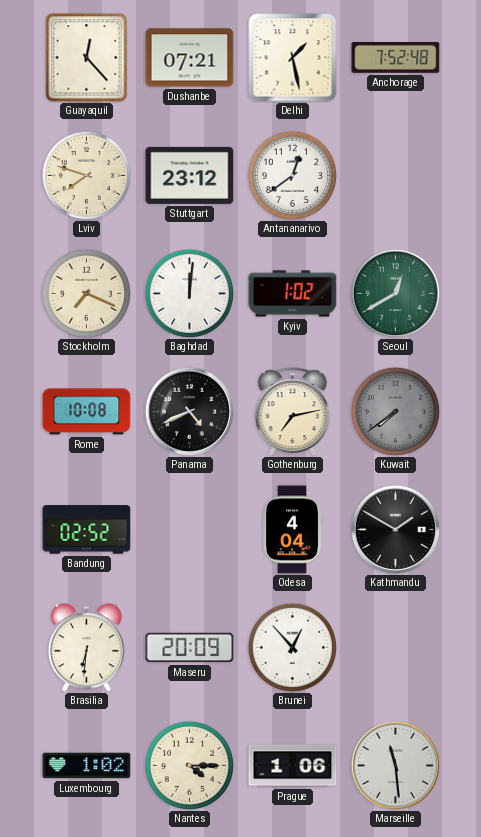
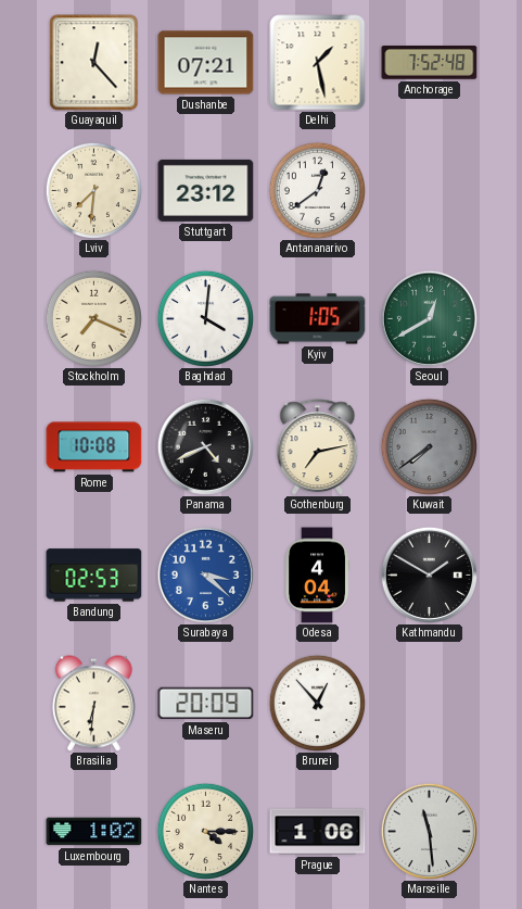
Lviv: 7:48 -> 7:31
Baghdad: 12:01 -> 4:01
Kyiv: 1:02 -> 1:05
Bandung: 02:52 -> 02:53
Surabaya: none -> 3:22
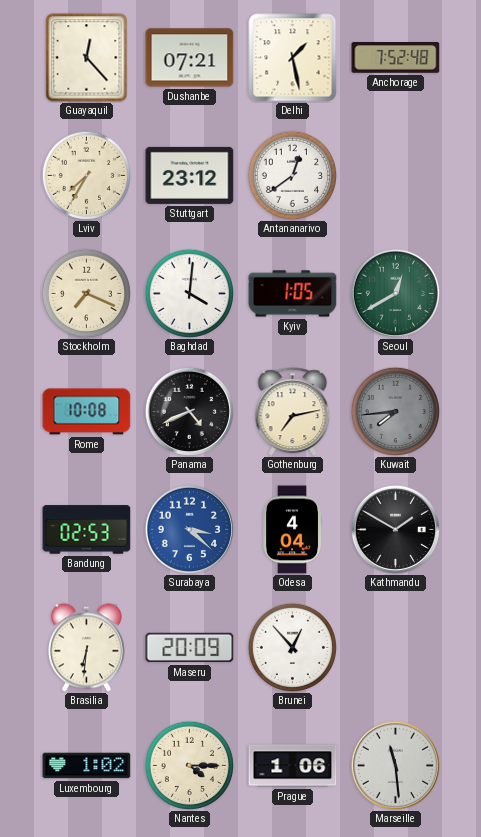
Lviv: 7:31 -> 7:35
Kuwait: 7:39 -> 7:44
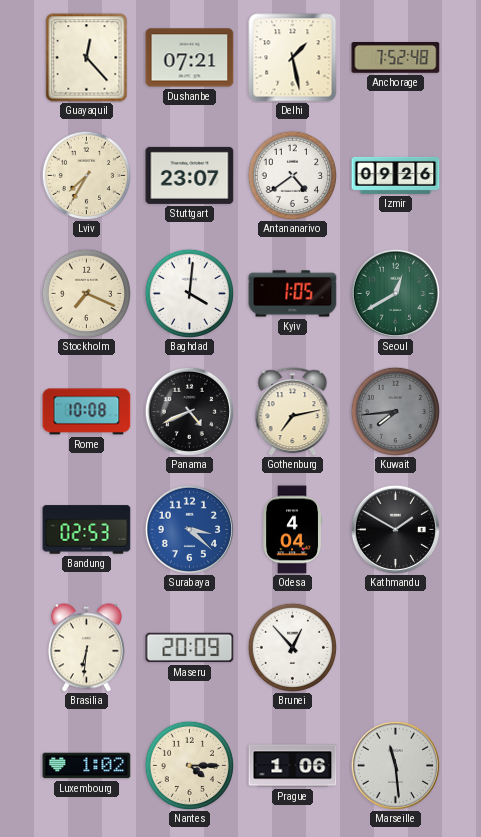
Stuttgart: 23:12 -> 23:07
Antananarivo: 12:39 -> 4:39
Izmir: none -> 09:26
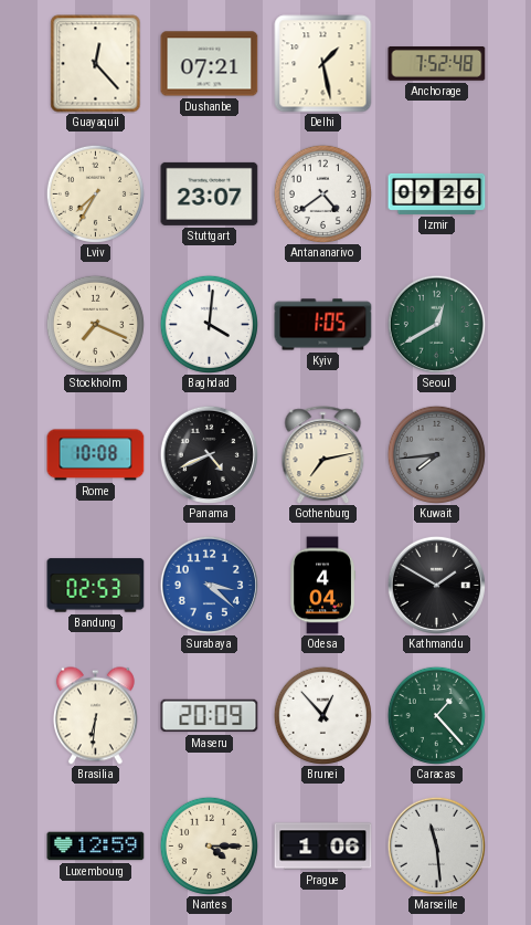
Caracas: none -> 1:23
Luxembourg: 1:02 -> 12:59
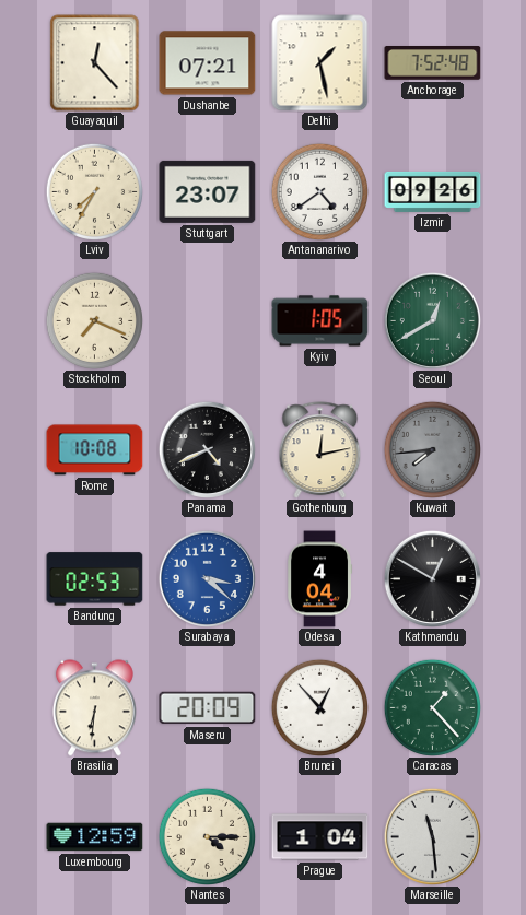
Baghdad: 4:01 -> none
Gothenburg: 7:13 -> 12:13
Kathmandu: 1:50 -> 12:50
Prague: 1:06 -> 1:04
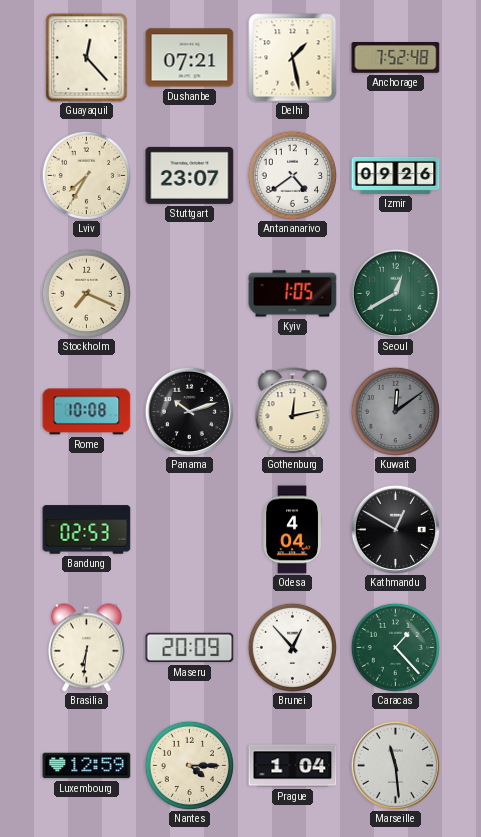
Panama: 4:41 -> 10:12
Kuwait: 7:44 -> 12:09
Surabaya: 3:22 -> none
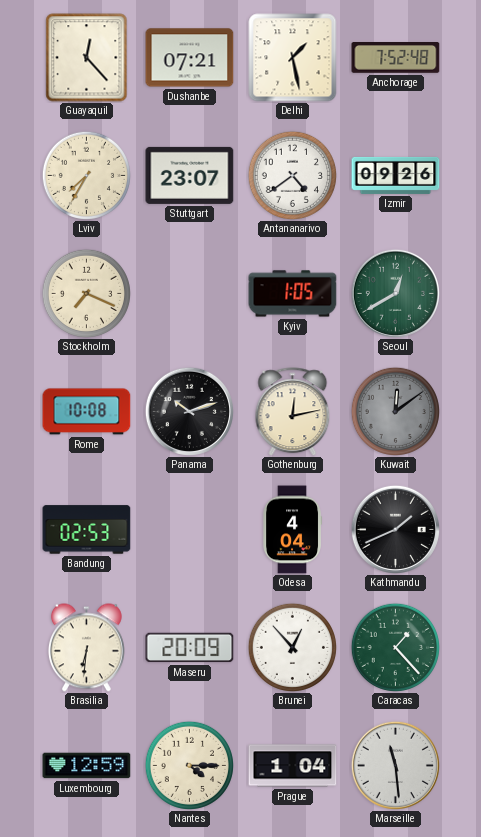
Kathmandu: 12:50 -> 1:41
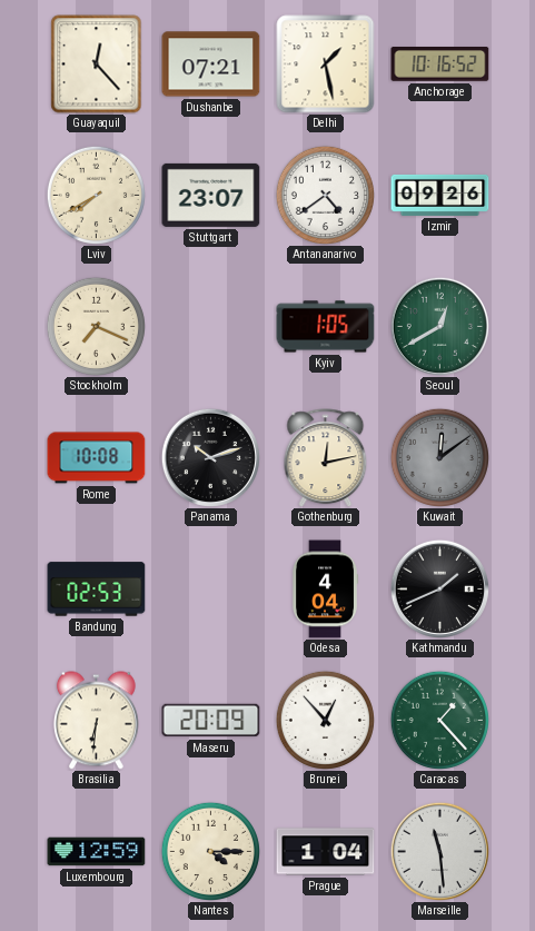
Anchorage: 7:52 -> 10:16
Lviv: 7:35 -> 7:40
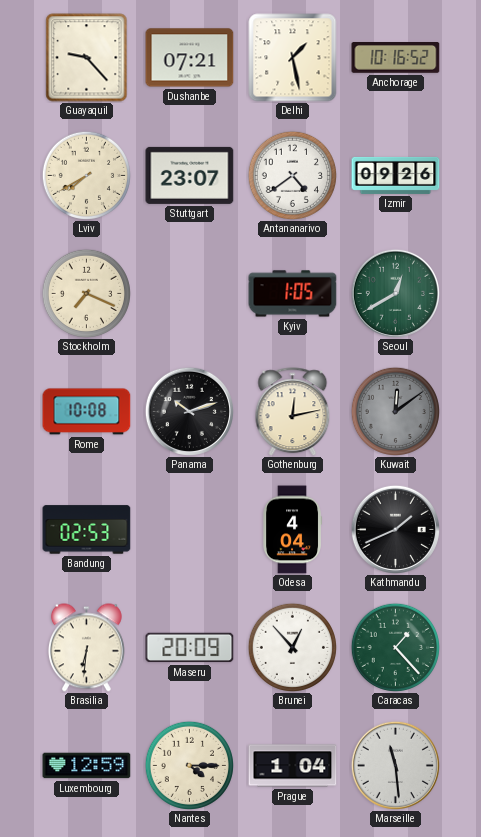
Guayaquil: 12:23 -> 9:23
